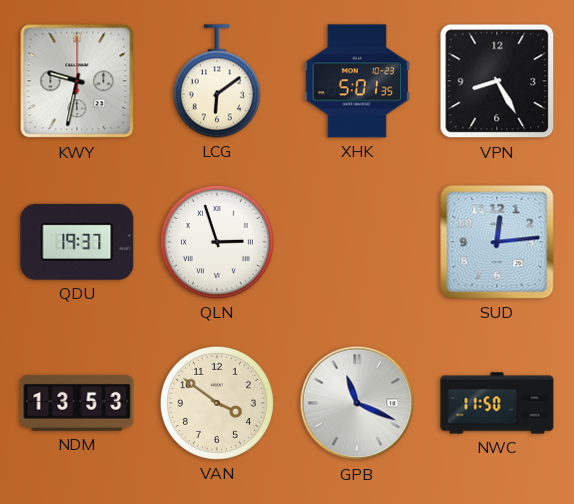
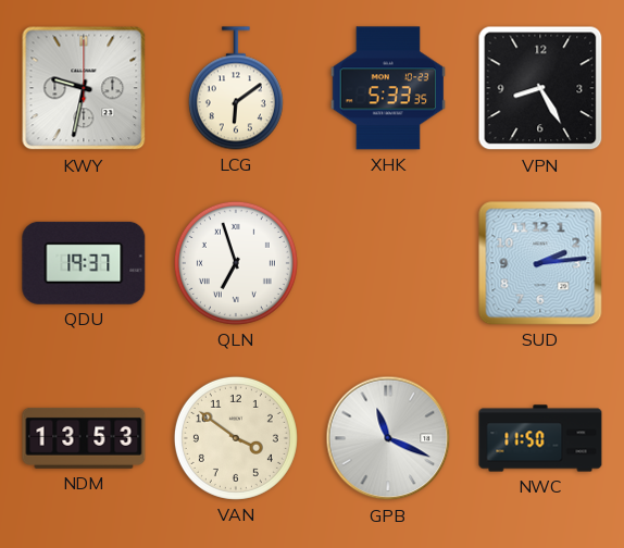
XHK: 5:01 -> 5:33
QLN: 2:57 -> 6:57
SUD: 12:14 -> 2:14
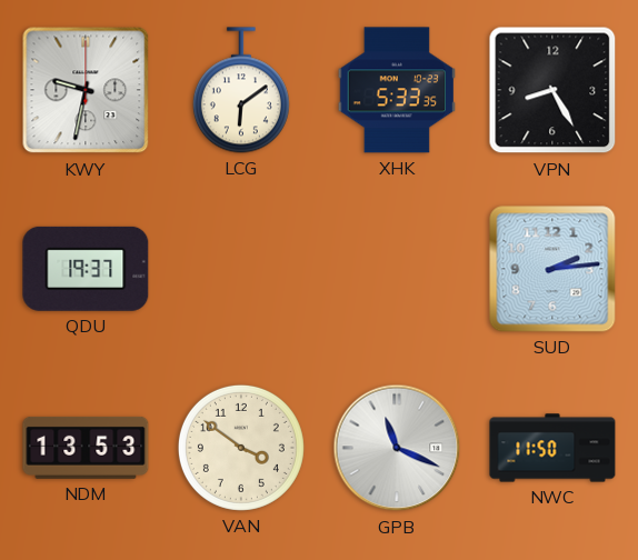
QLN: 6:57 -> none
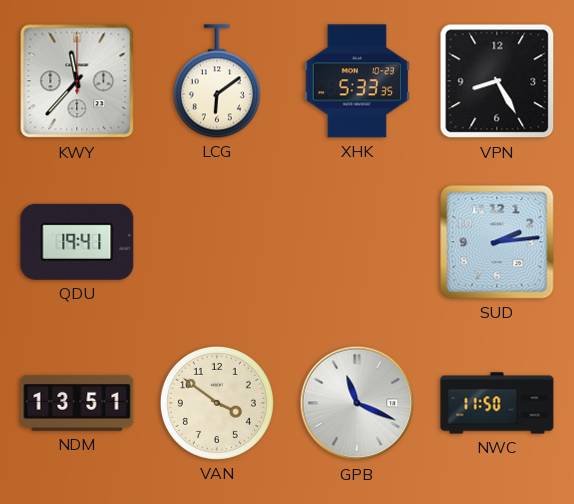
KWY: 9:32 -> 11:37
QDU: 19:37 -> 19:41
NDM: 13:53 -> 13:51
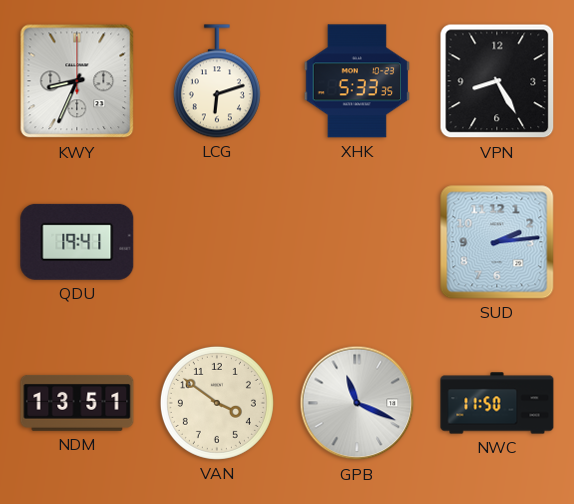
KWY: 11:37 -> 8:34
LCG: 6:09 -> 6:12
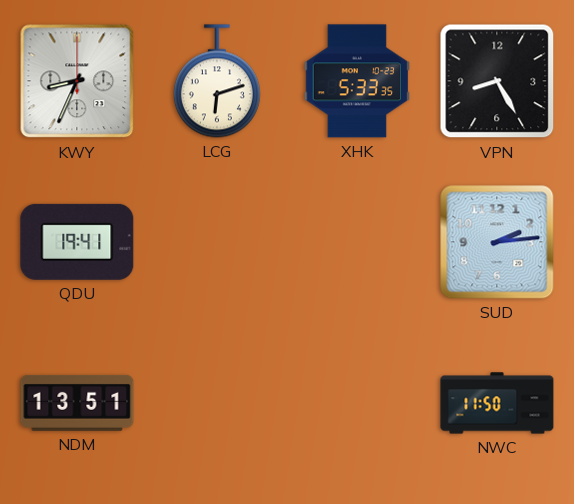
VAN: 3:51 -> none
GPB: 11:19 -> none
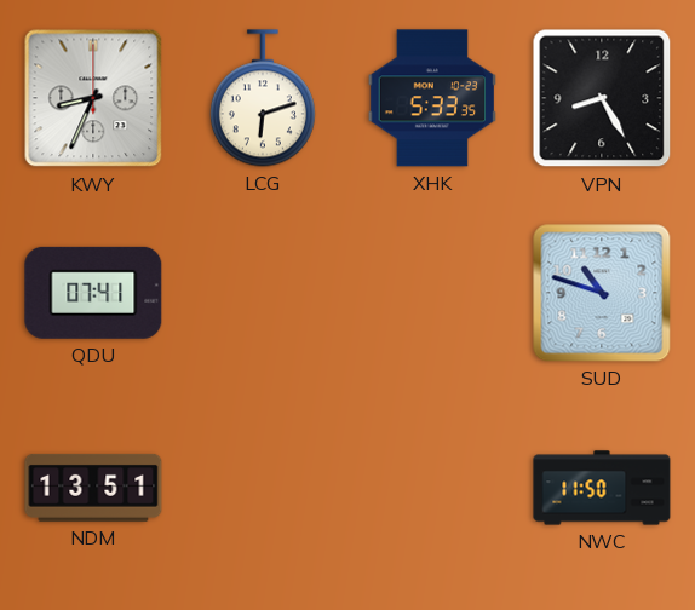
QDU: 19:41 -> 07:41
SUD: 2:14 -> 10:48
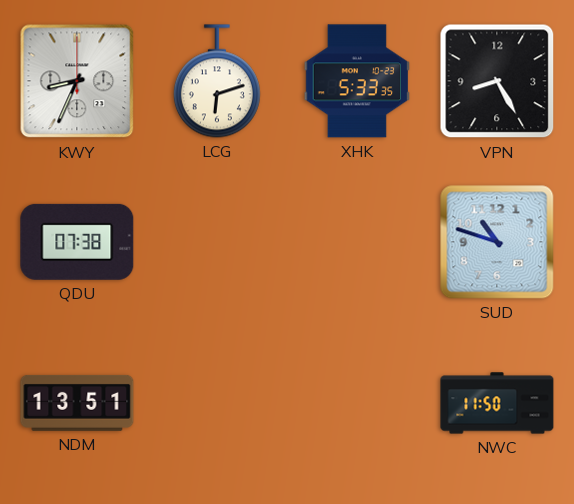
QDU: 07:41 -> 07:38
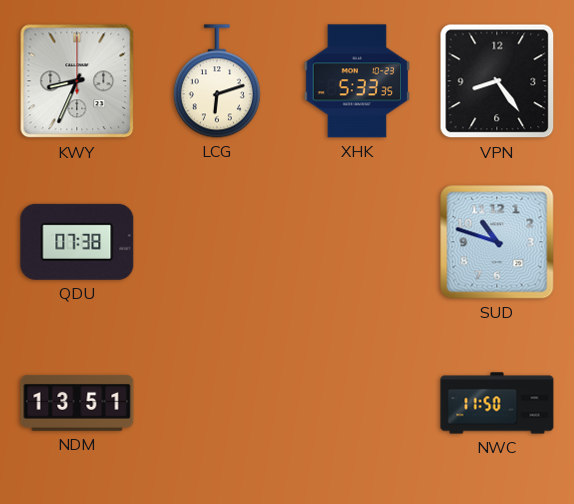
VPN: 8:25 -> 8:24
